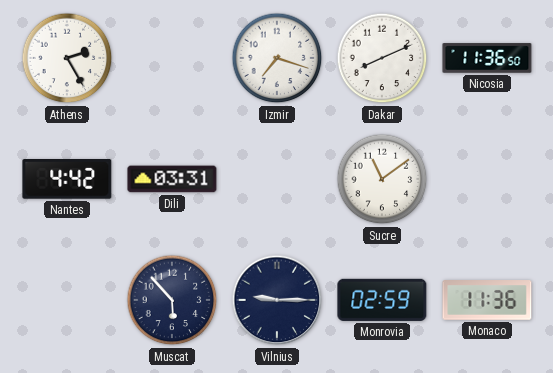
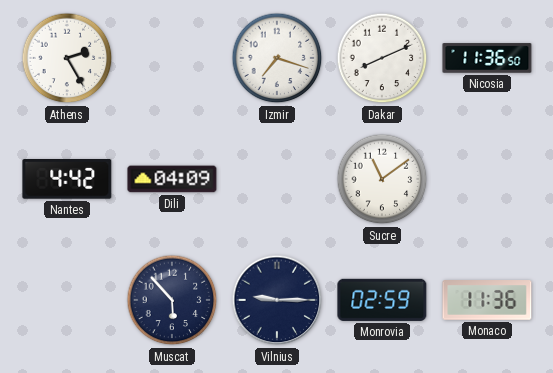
Dili: 03:31 -> 04:09
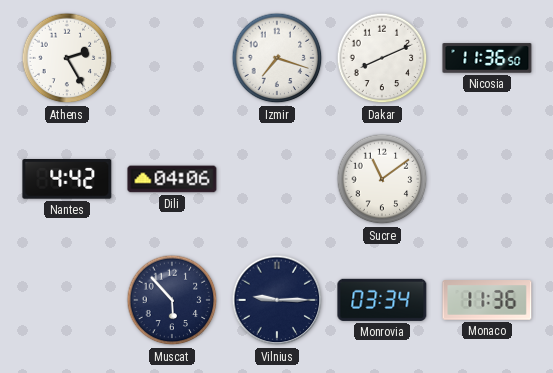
Dili: 04:09 -> 04:06
Monrovia: 02:59 -> 03:34
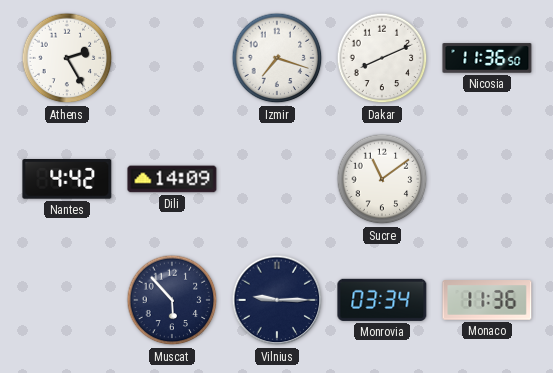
Dili: 04:06 -> 14:09
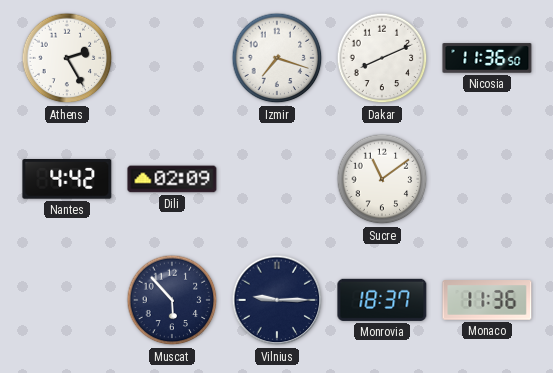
Dili: 14:09 -> 02:09
Monrovia: 03:34 -> 18:37
